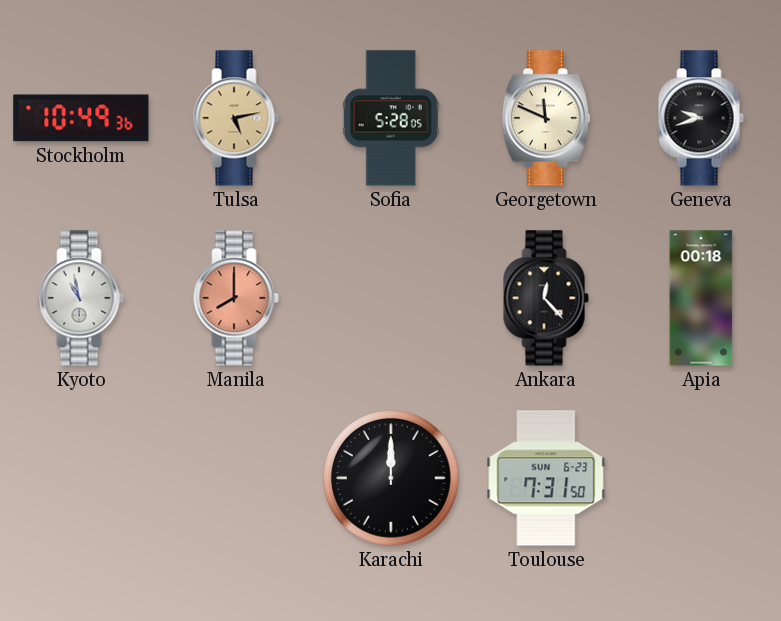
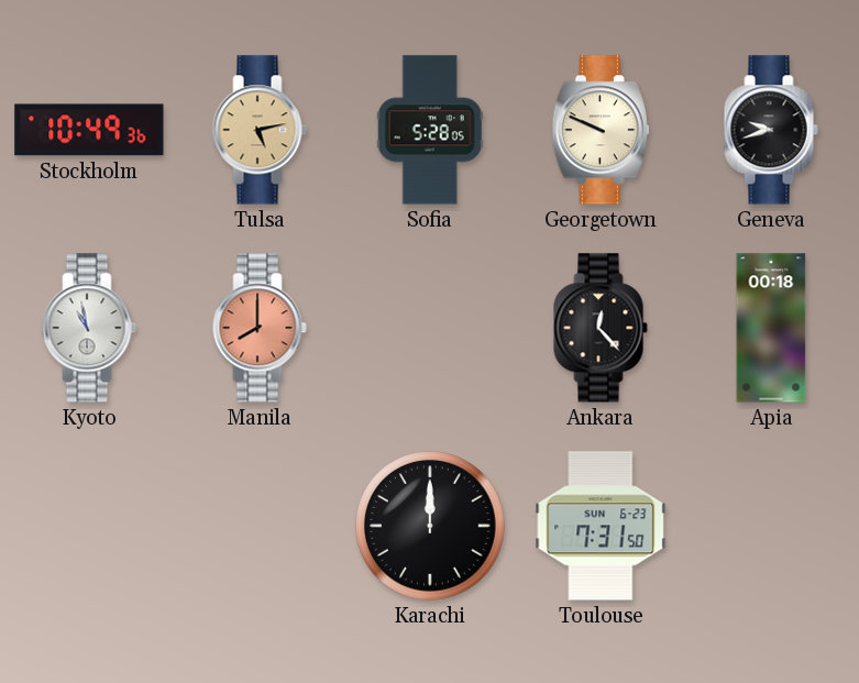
Georgetown: 11:49 -> 9:49
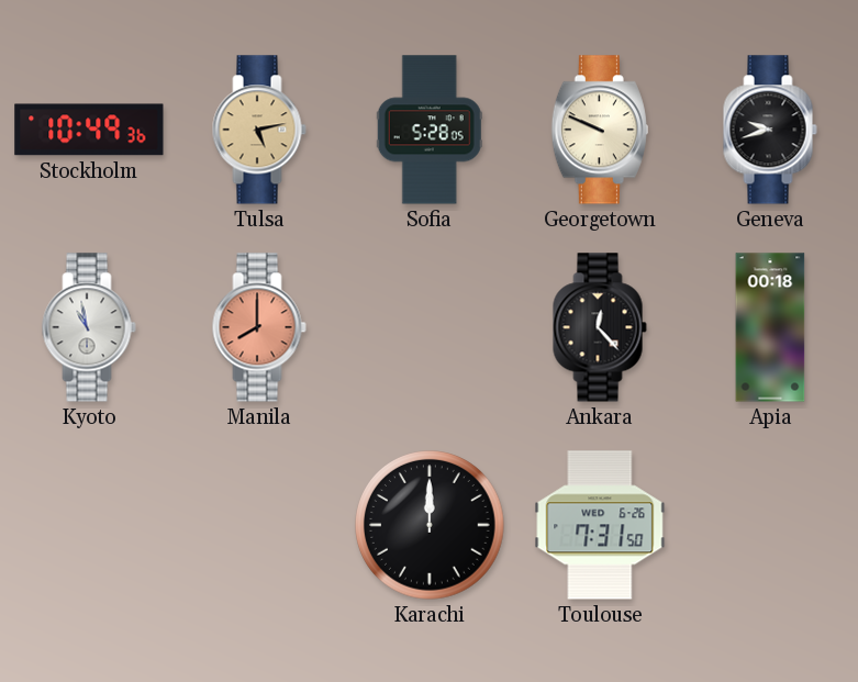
Toulouse date: SUN 6-23 -> WED 6-26
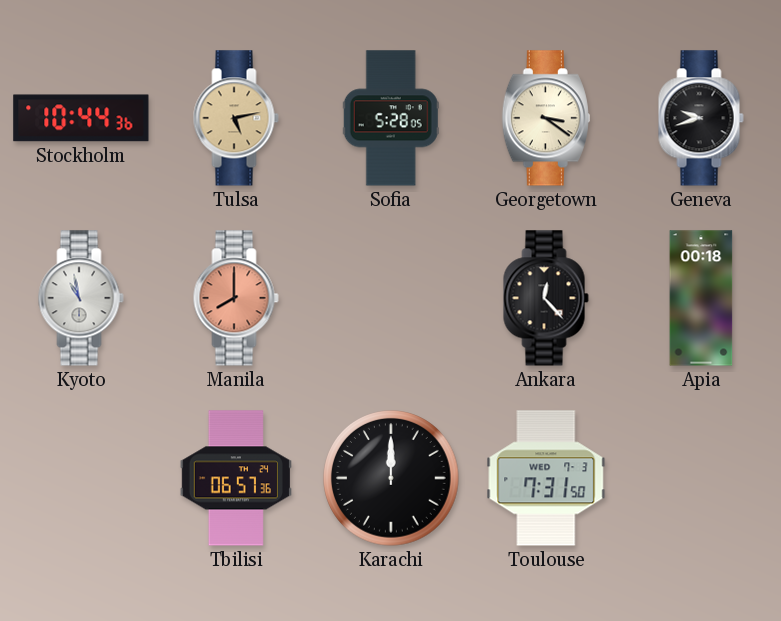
Stockholm: 10:49 -> 10:44
Georgetown: 9:49 -> 3:21
Tbilisi: none -> 06:57
Toulouse date: WED 6-26 -> WED 7-3
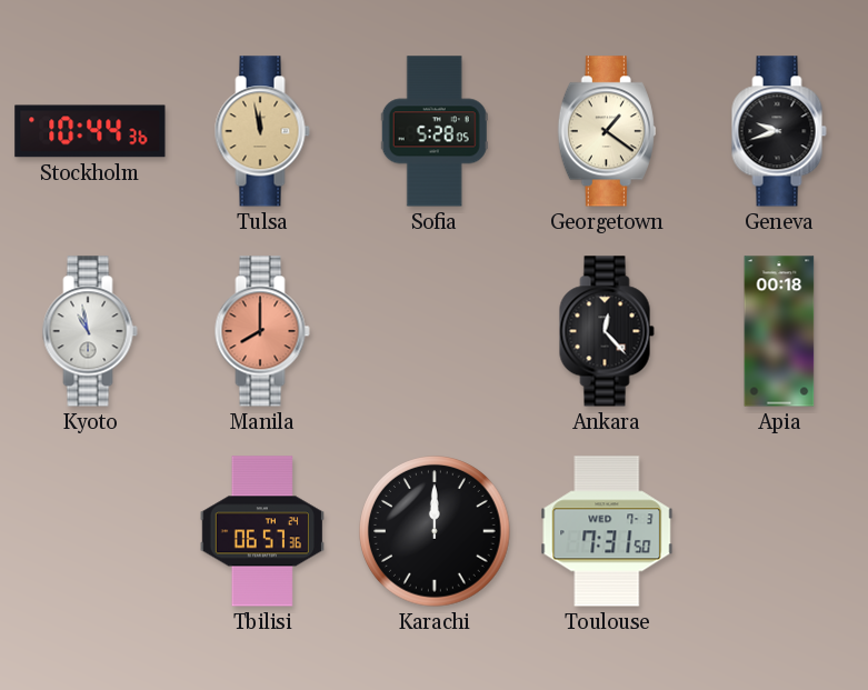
Tulsa: 5:13 -> 11:58
Georgetown: 3:21 -> 1:21
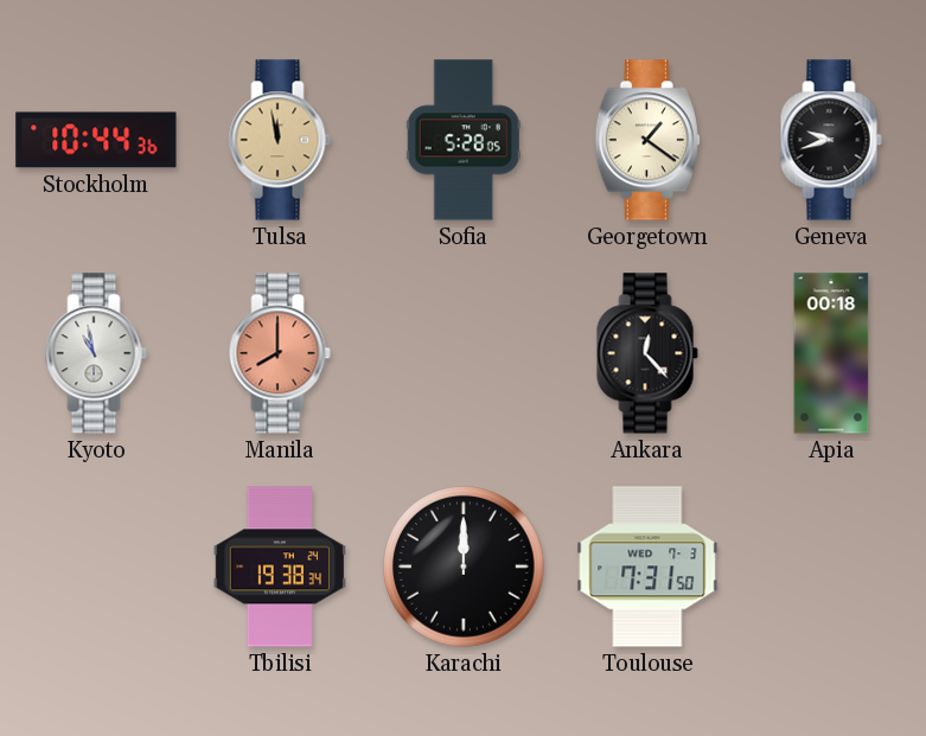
Tbilisi: 06:57 -> 19:38
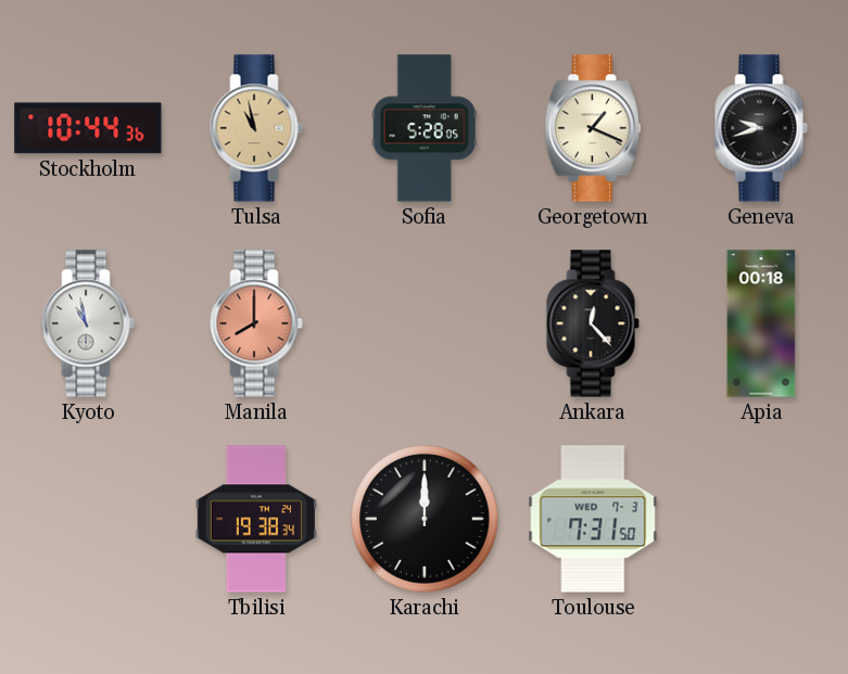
Tulsa: 11:58 -> 10:58
Georgetown: 1:21 -> 1:19
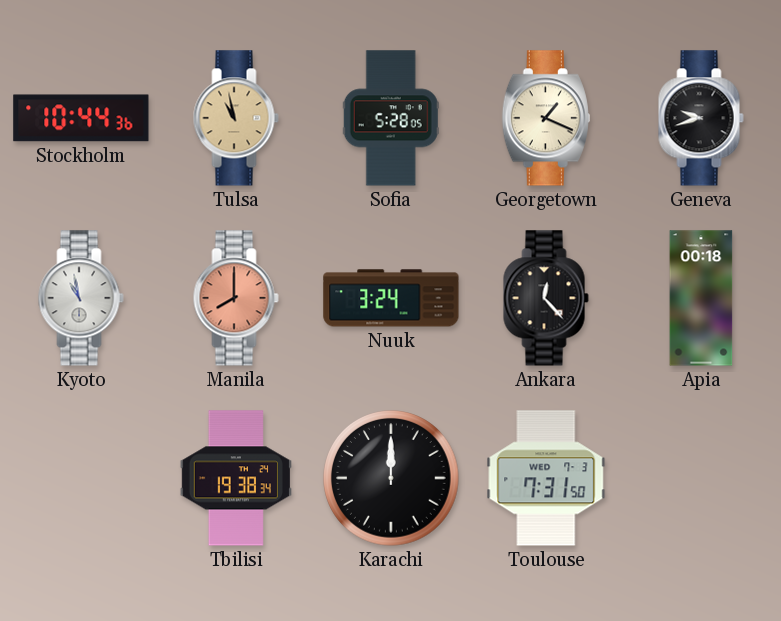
Nuuk: none -> 3:24
